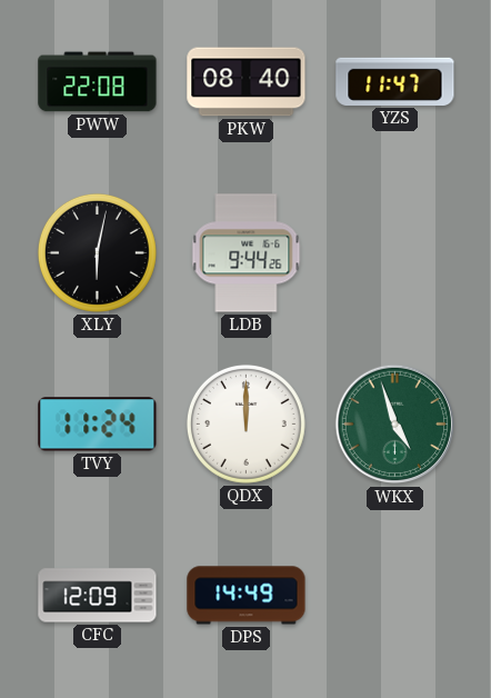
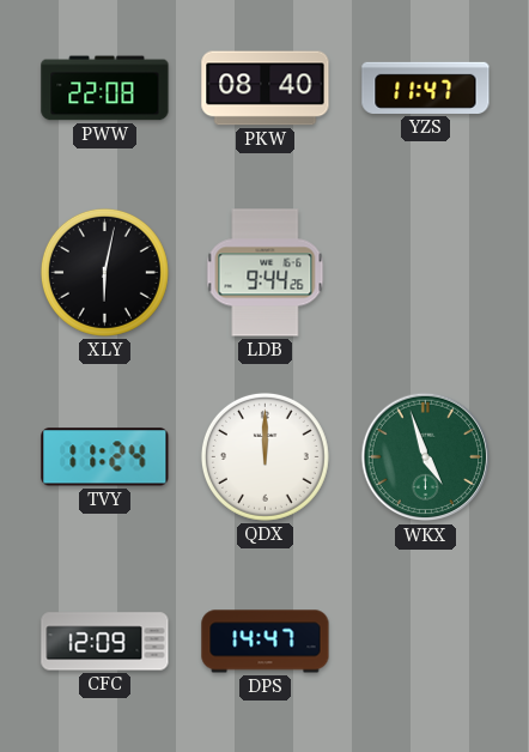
DPS: 14:49 -> 14:47
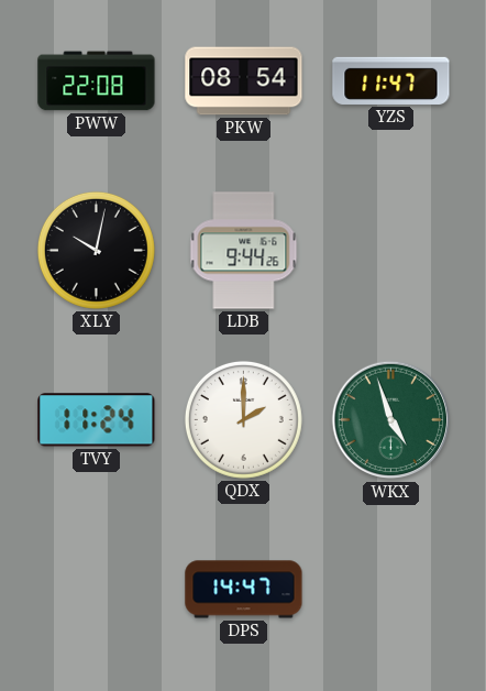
PKW: 08:40 -> 08:54
XLY: 6:02 -> 10:02
QDX: 12:00 -> 2:00
CFC: 12:09 -> none
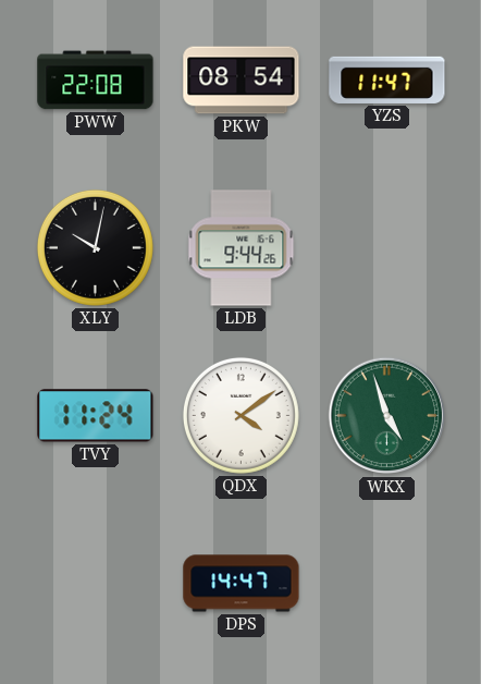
QDX: 2:00 -> 4:09
